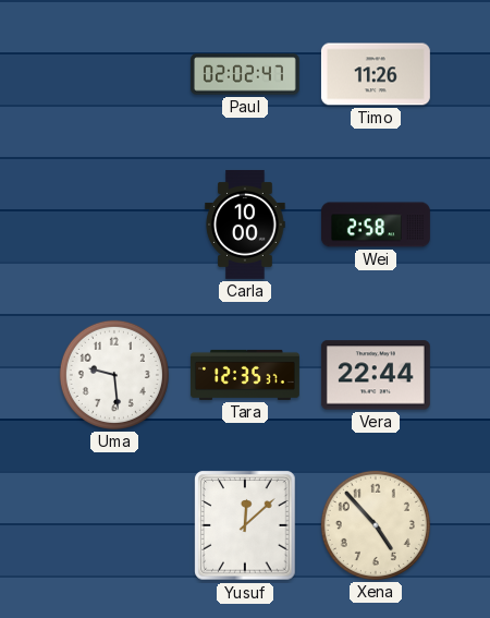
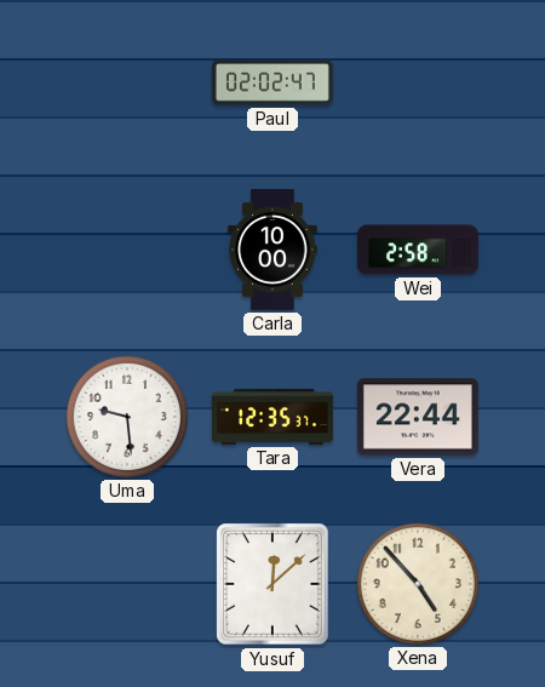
Timo: 11:26 -> none
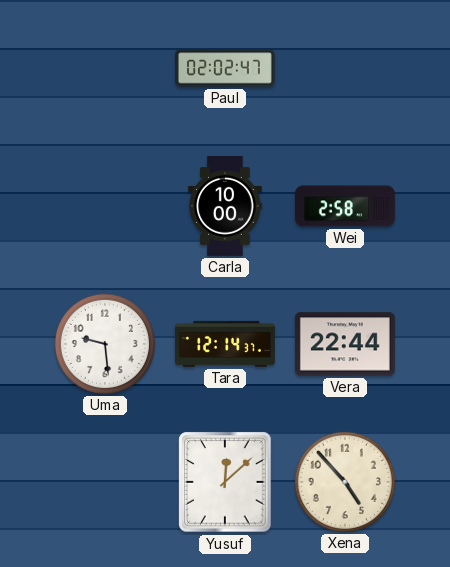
Tara: 12:35 -> 12:14
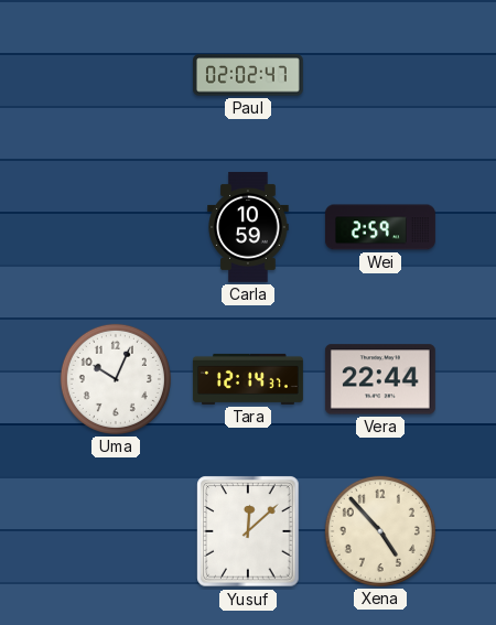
Carla: 10:00 -> 10:59
Wei: 2:58 -> 2:59
Uma: 9:29 -> 10:04
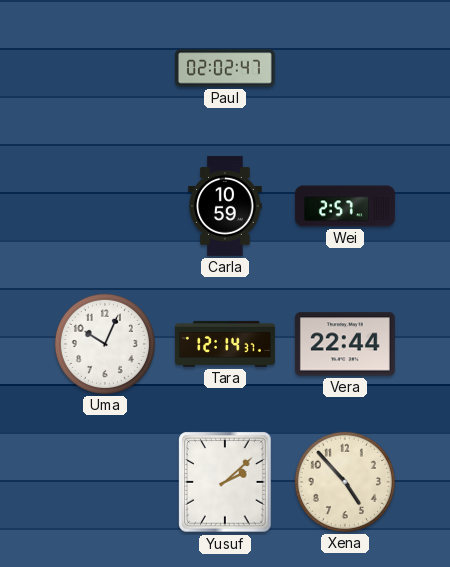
Wei: 2:59 -> 2:57
Yusuf: 12:08 -> 2:08
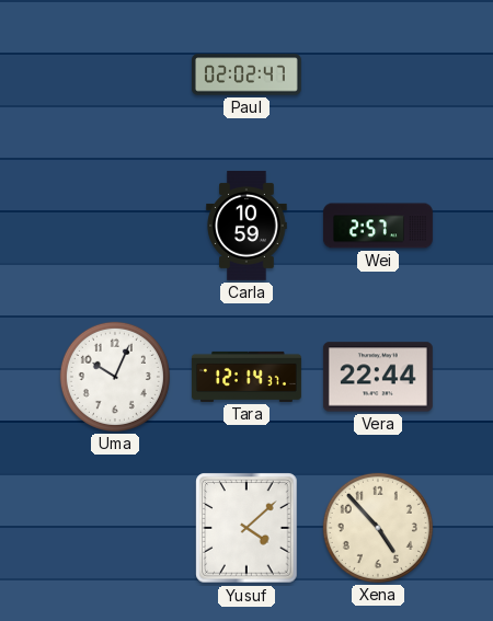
Yusuf: 2:08 -> 4:08
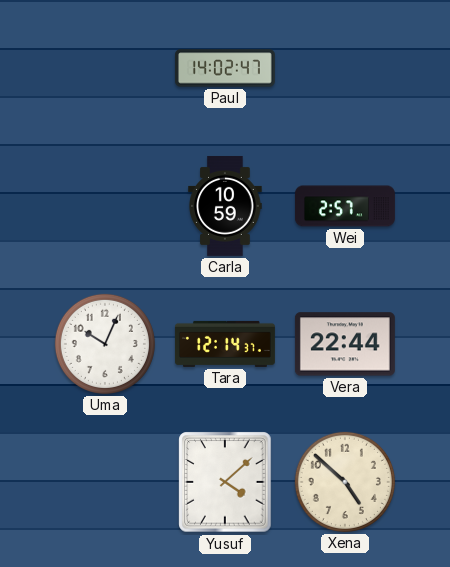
Paul: 02:02 -> 14:02
Xena: 4:53 -> 4:52
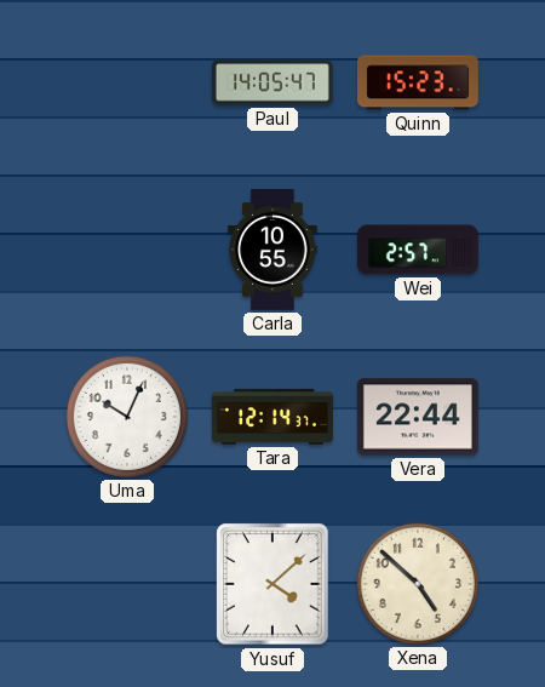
Paul: 14:02 -> 14:05
Quinn: none -> 15:23
Carla: 10:59 -> 10:55
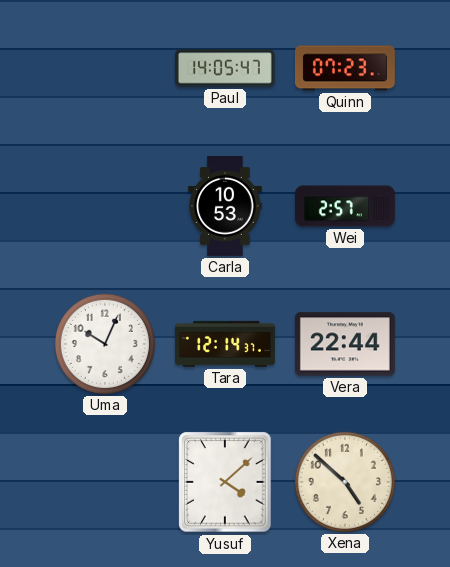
Quinn: 15:23 -> 07:23
Carla: 10:55 -> 10:53
